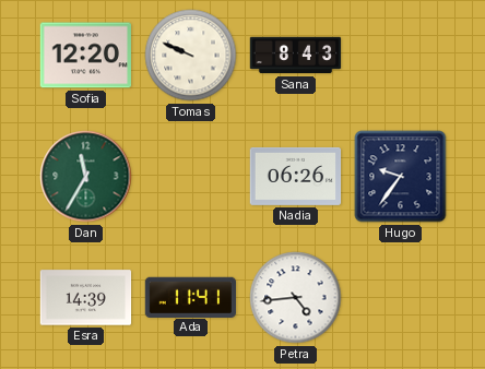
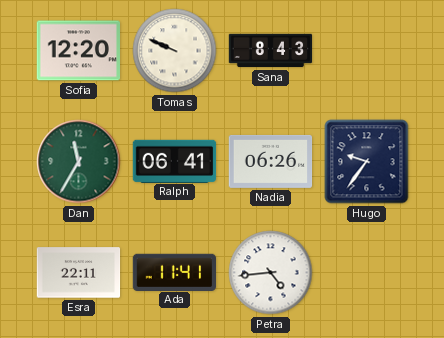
Ralph: none -> 06:41
Esra: 14:39 -> 22:11
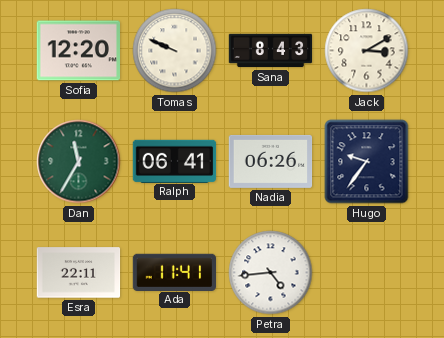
Jack: none -> 3:10
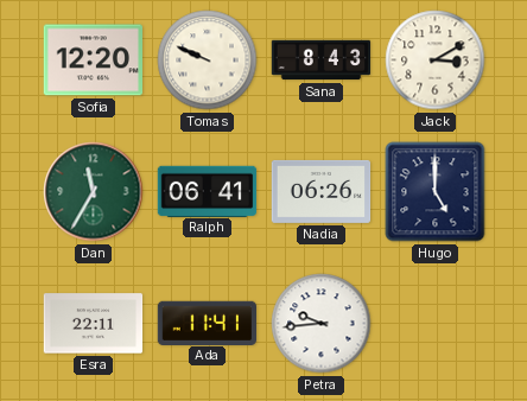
Hugo: 9:36 -> 5:00
Petra: 4:44 -> 9:44
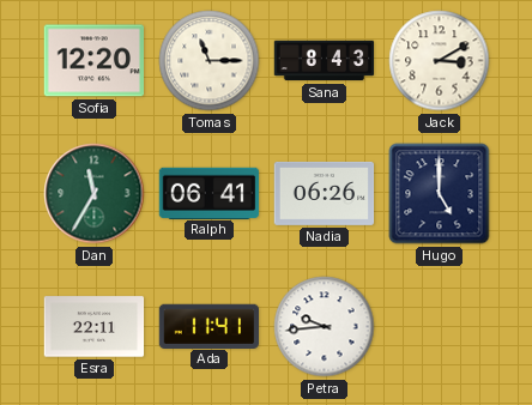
Tomas: 9:49 -> 11:15
